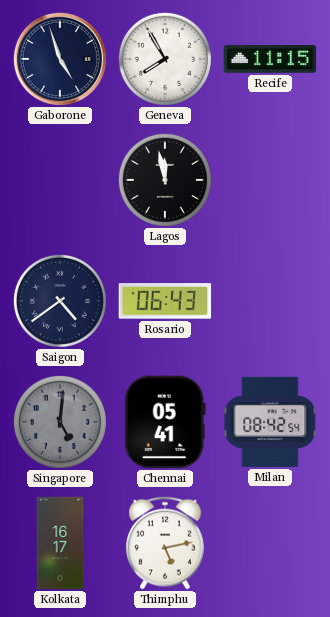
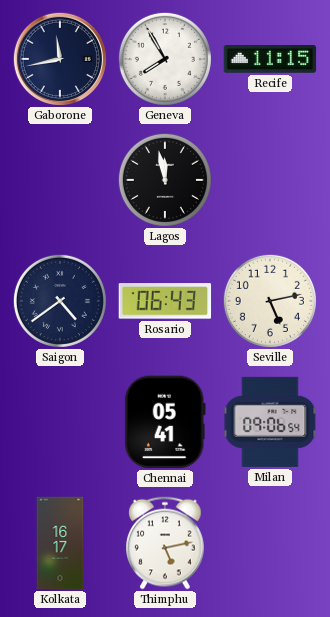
Gaborone: 4:57 -> 11:43
Seville: none -> 5:13
Singapore: 5:01 -> none
Milan: 08:42 -> 09:06
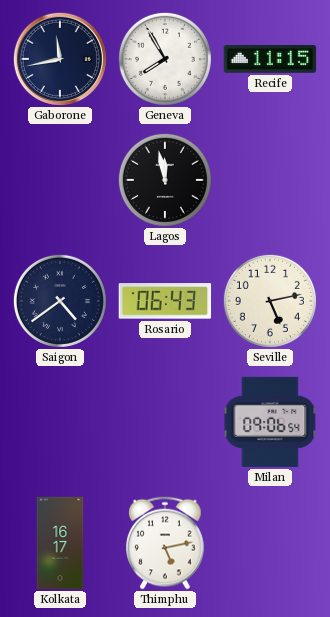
Chennai: 05:41 -> none
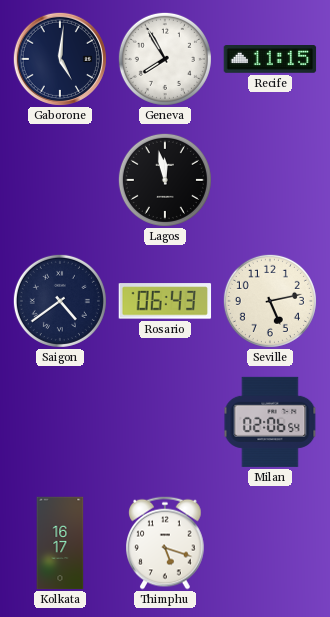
Gaborone: 11:43 -> 5:01
Milan: 09:06 -> 02:06
Thimphu: 5:13 -> 5:18
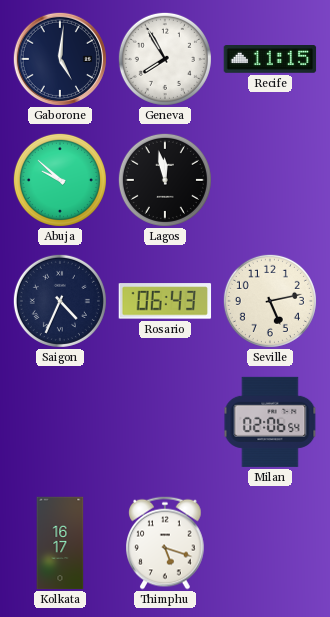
Abuja: none -> 9:52
Saigon: 4:39 -> 4:34
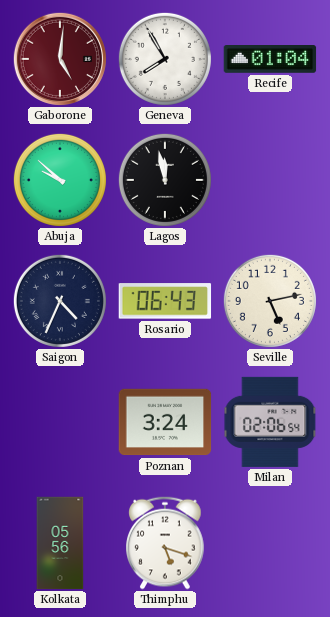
Gaborone dial: navy -> burgundy
Recife: 11:15 -> 01:04
Poznan: none -> 3:24
Kolkata: 16:17 -> 05:56
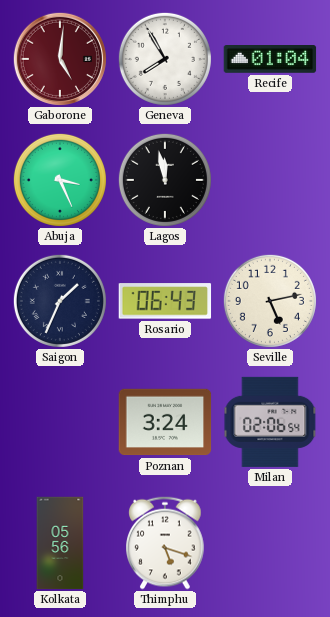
Abuja: 9:52 -> 3:26
Saigon: 4:34 -> 1:34
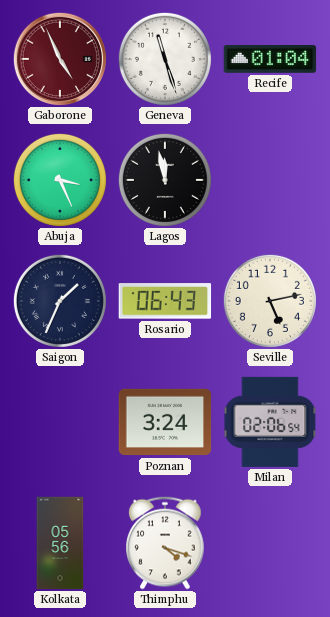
Gaborone: 5:01 -> 4:56
Geneva: 7:55 -> 11:27
Thimphu: 5:18 -> 4:18
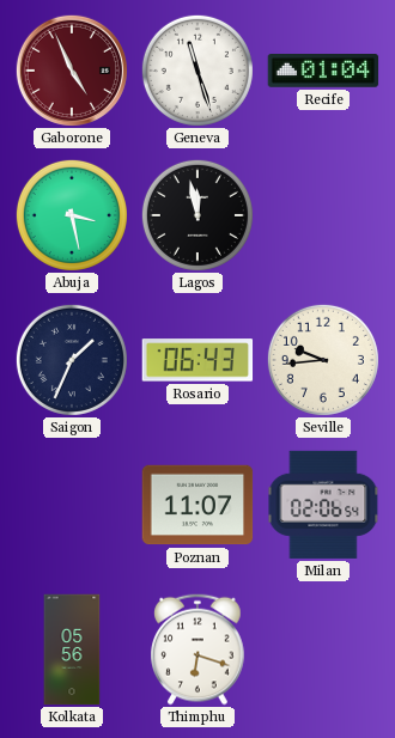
Abuja: 3:26 -> 3:28
Seville: 5:13 -> 9:44
Poznan: 3:24 -> 11:07
Thimphu: 4:18 -> 6:18
